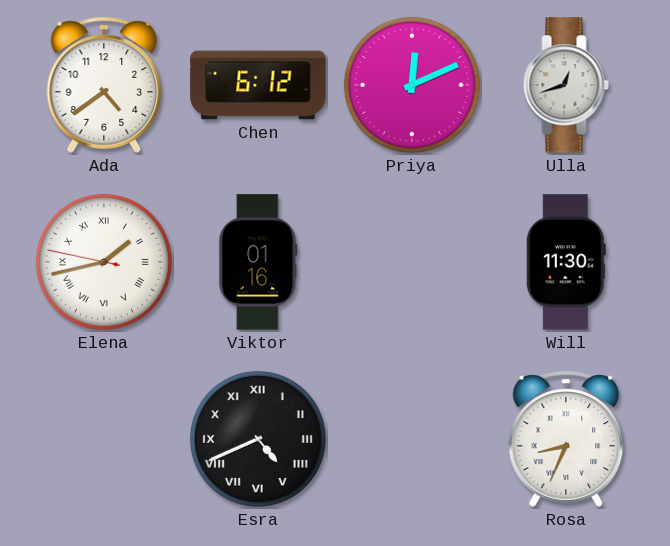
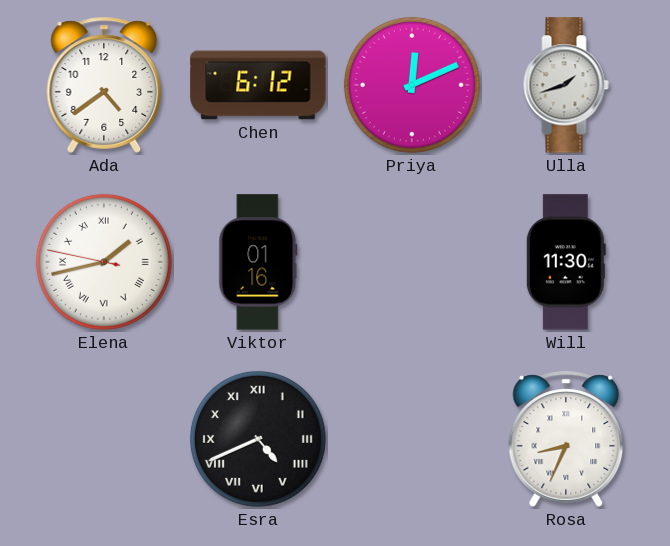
Ulla: 12:42 -> 1:42
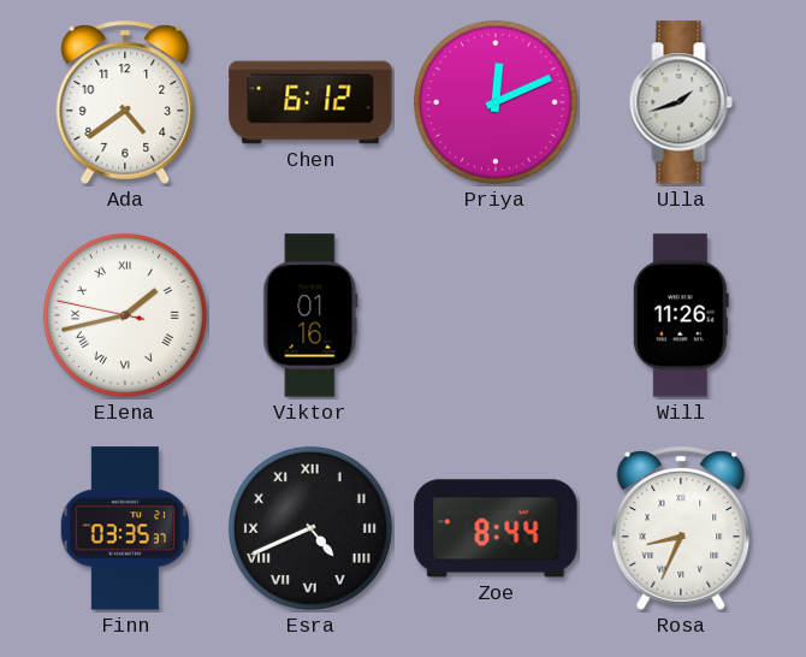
Will: 11:30 -> 11:26
Finn: none -> 03:35
Zoe: none -> 8:44
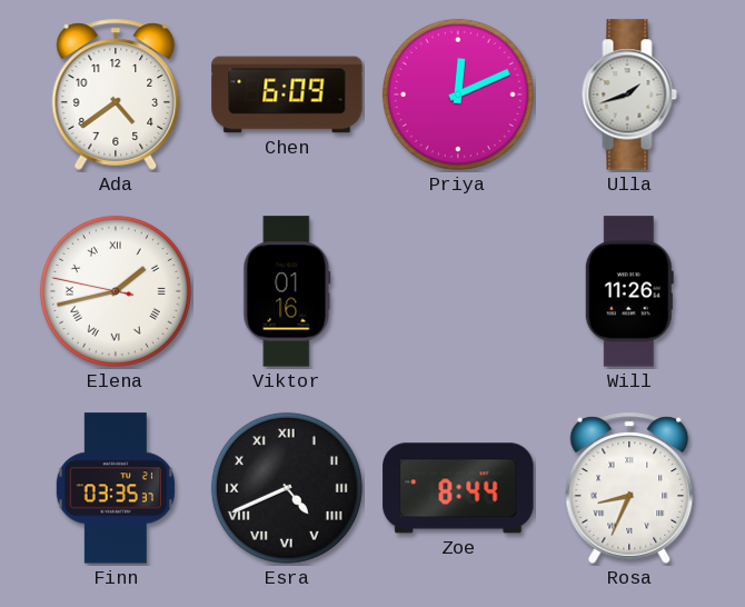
Chen: 6:12 -> 6:09
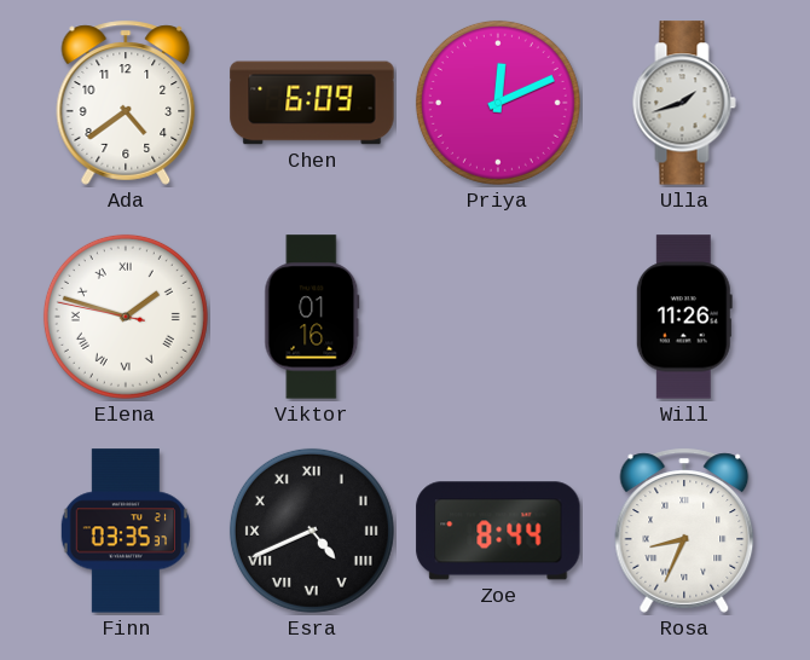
Elena: 1:42 -> 1:47
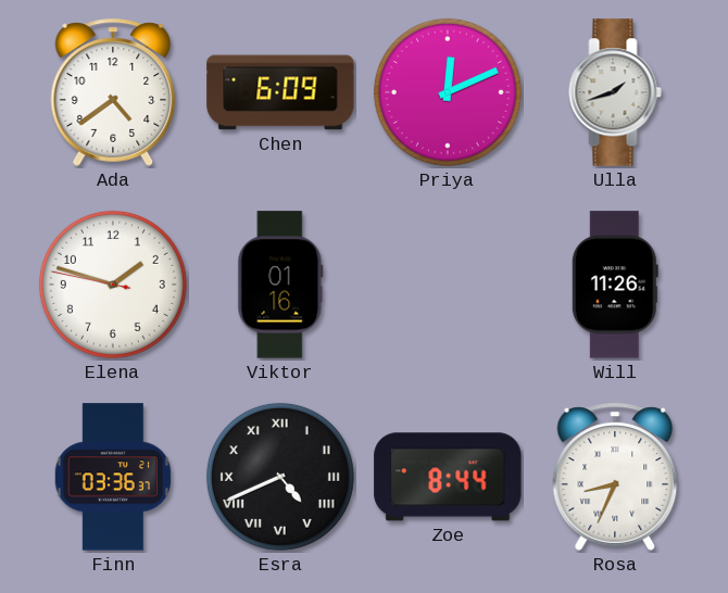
Elena numerals: Roman -> Arabic
Finn: 03:35 -> 03:36
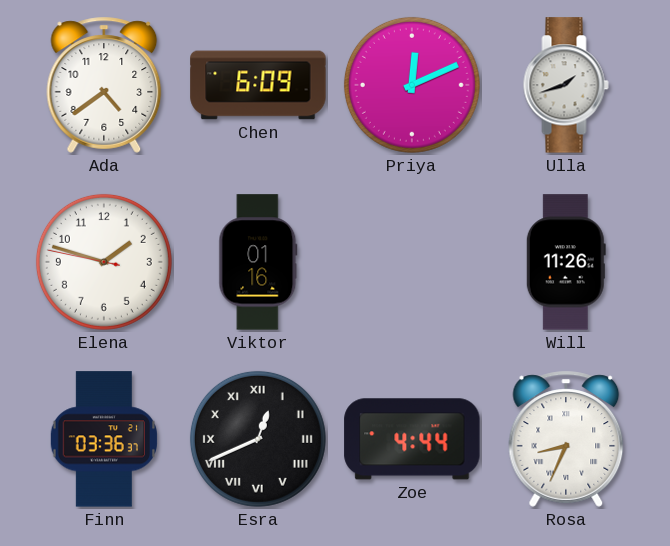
Esra: 4:41 -> 12:41
Zoe: 8:44 -> 4:44
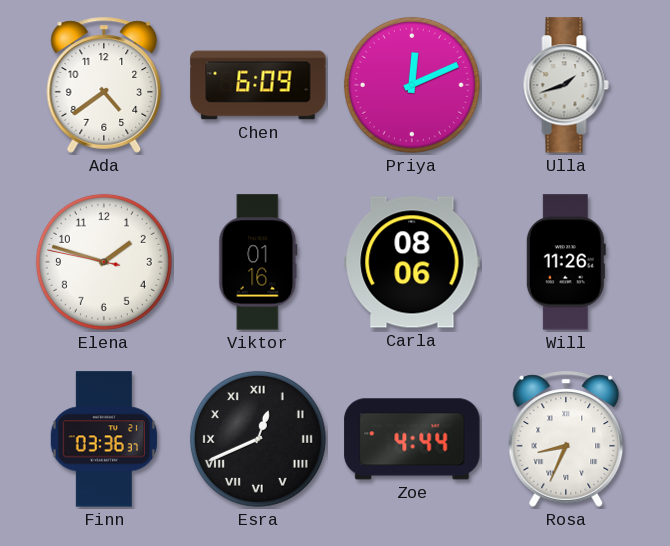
Carla: none -> 08:06
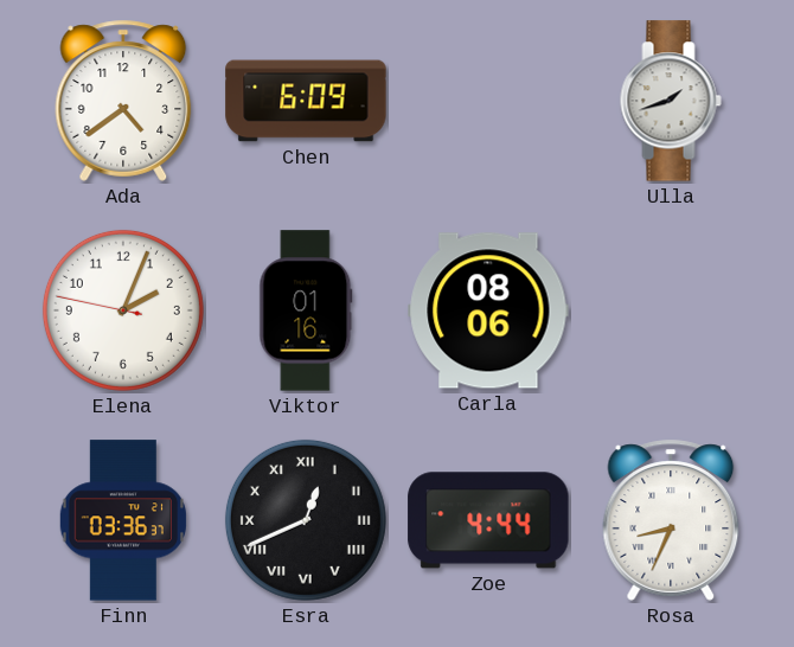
Priya: 12:11 -> none
Elena: 1:47 -> 2:03
Will: 11:26 -> none
